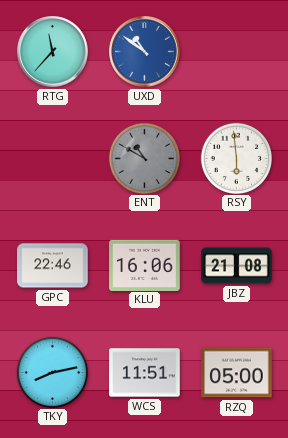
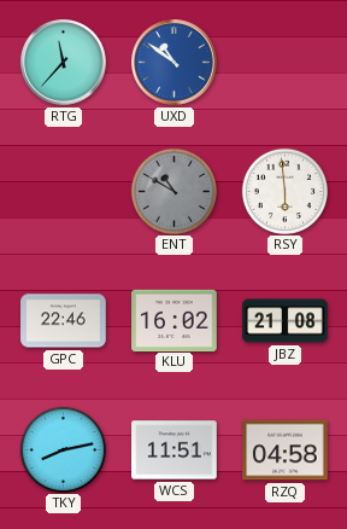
KLU: 16:06 -> 16:02
RZQ: 05:00 -> 04:58
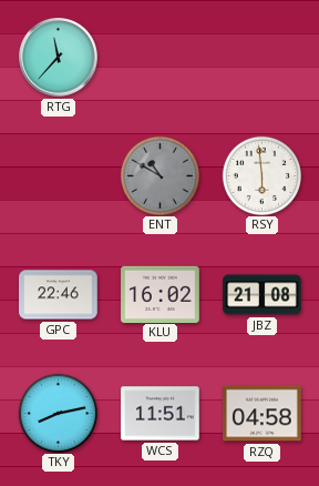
UXD: 10:51 -> none
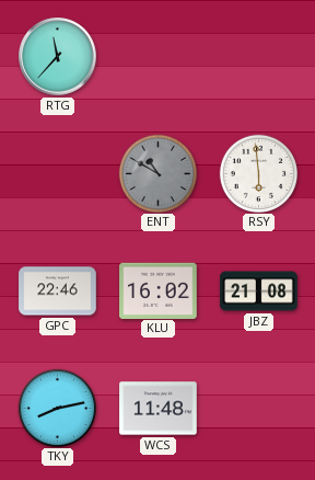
WCS: 11:51 -> 11:48
RZQ: 04:58 -> none
